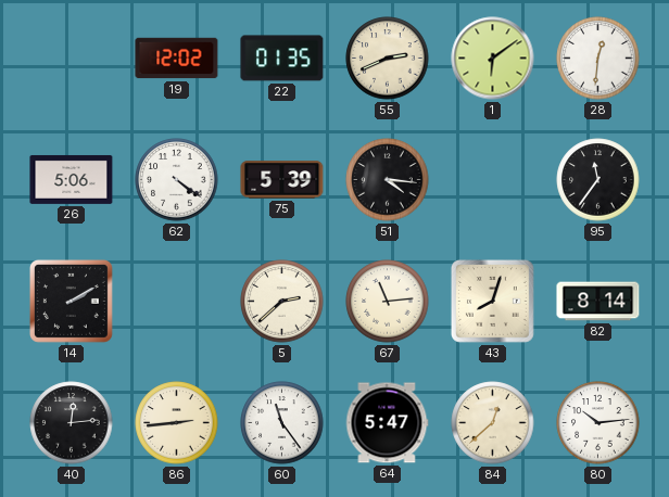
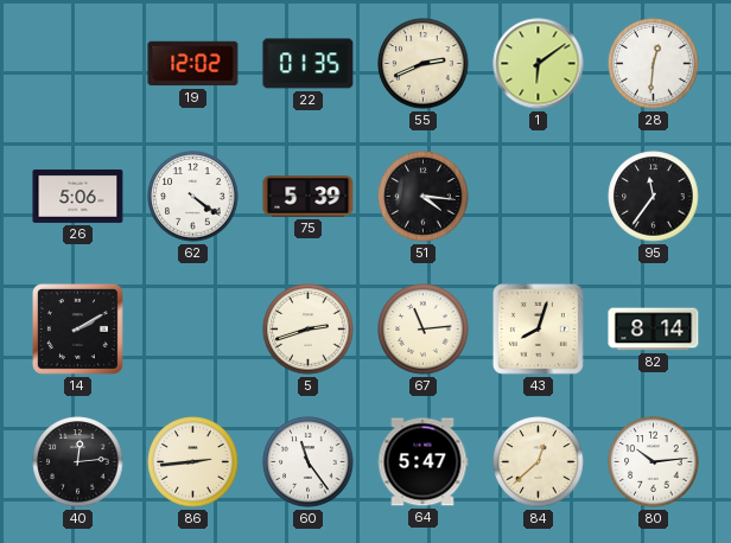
5: 2:38 -> 2:42
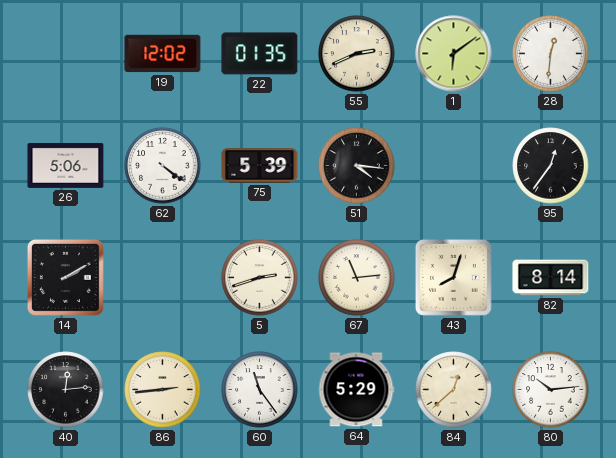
95: 11:36 -> 12:36
64: 5:47 -> 5:29
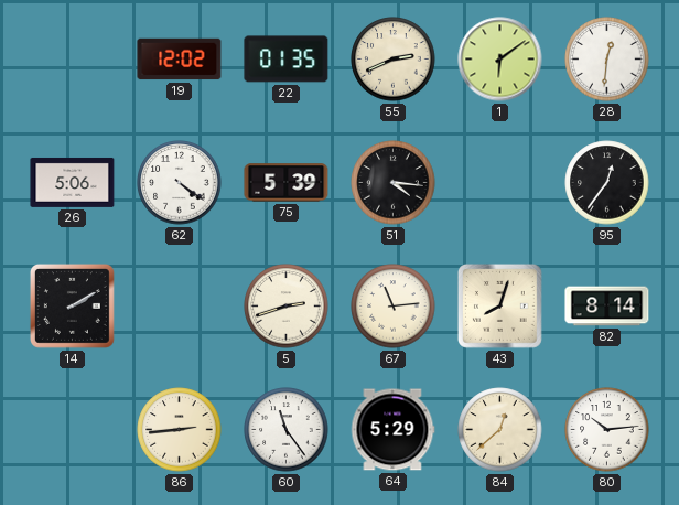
40: 12:14 -> none
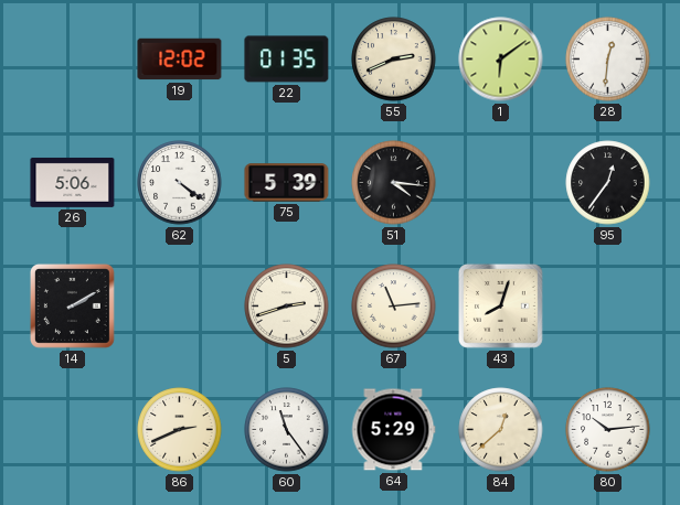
82: 8:14 -> none
86: 2:44 -> 2:41
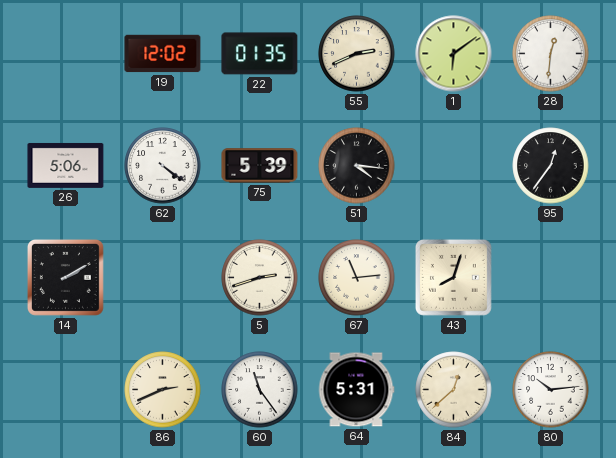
64: 5:29 -> 5:31
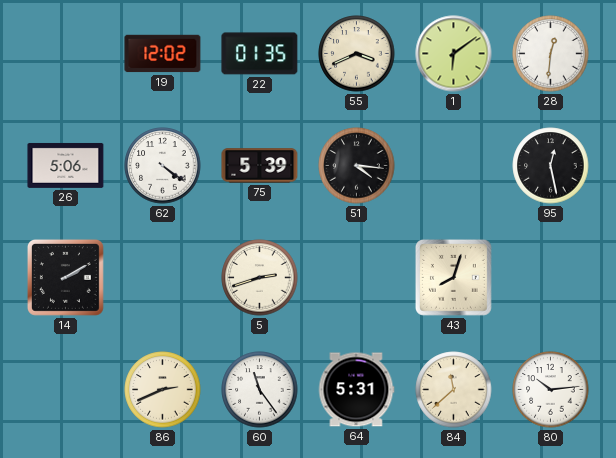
55: 2:41 -> 3:41
95: 12:36 -> 12:28
67: 11:14 -> none
84: 12:38 -> 11:38
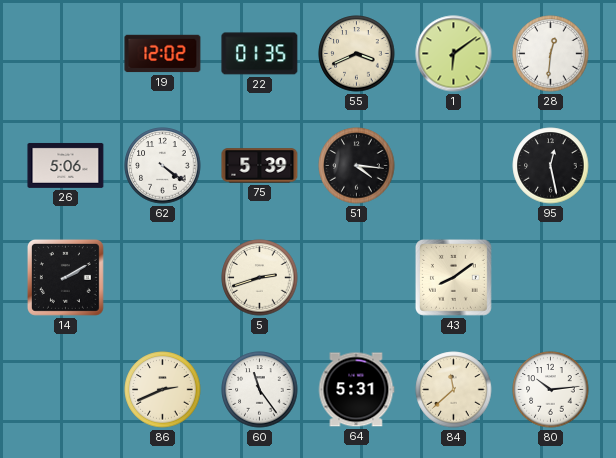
43: 8:03 -> 8:09
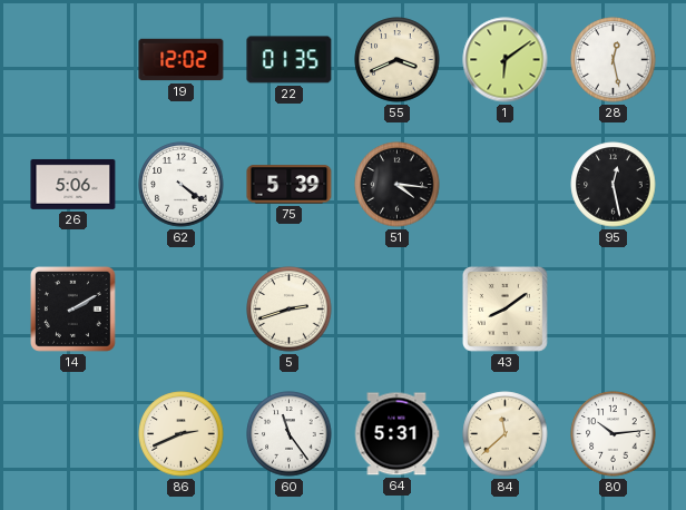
28: 12:31 -> 12:28
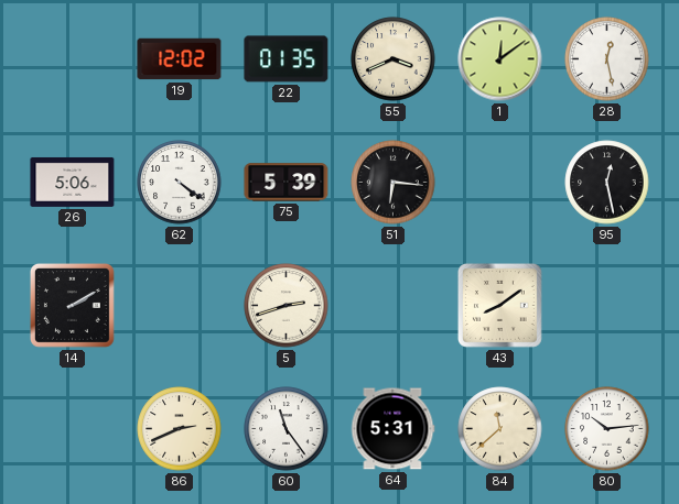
1: 6:09 -> 12:09
51: 4:16 -> 6:16
